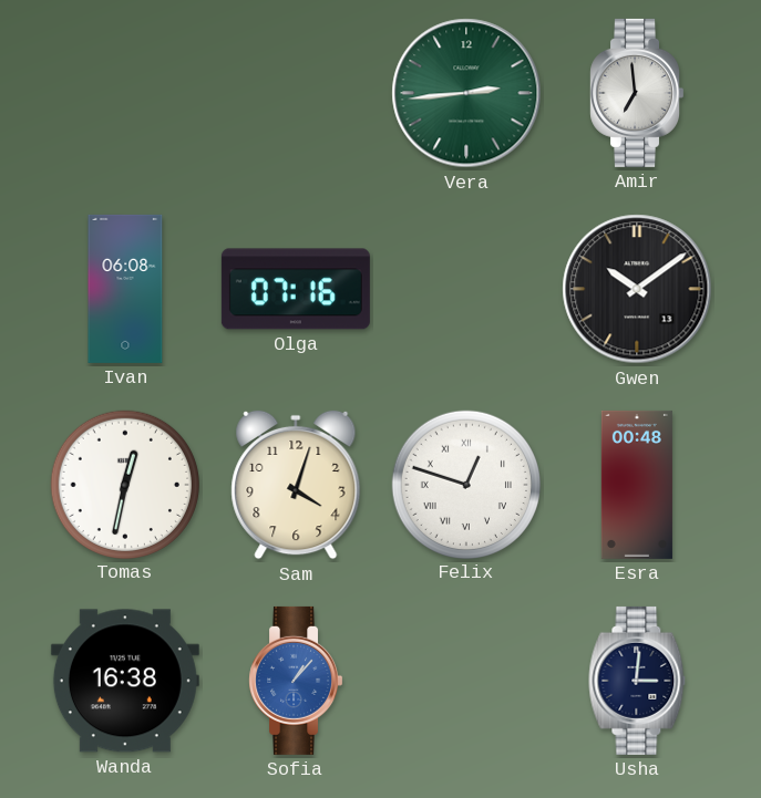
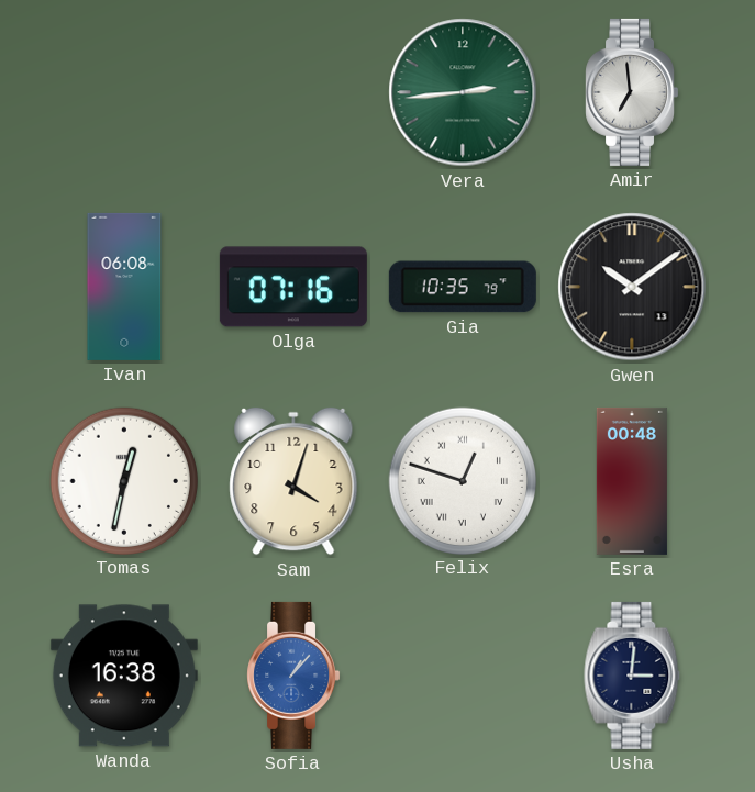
Gia: none -> 10:35
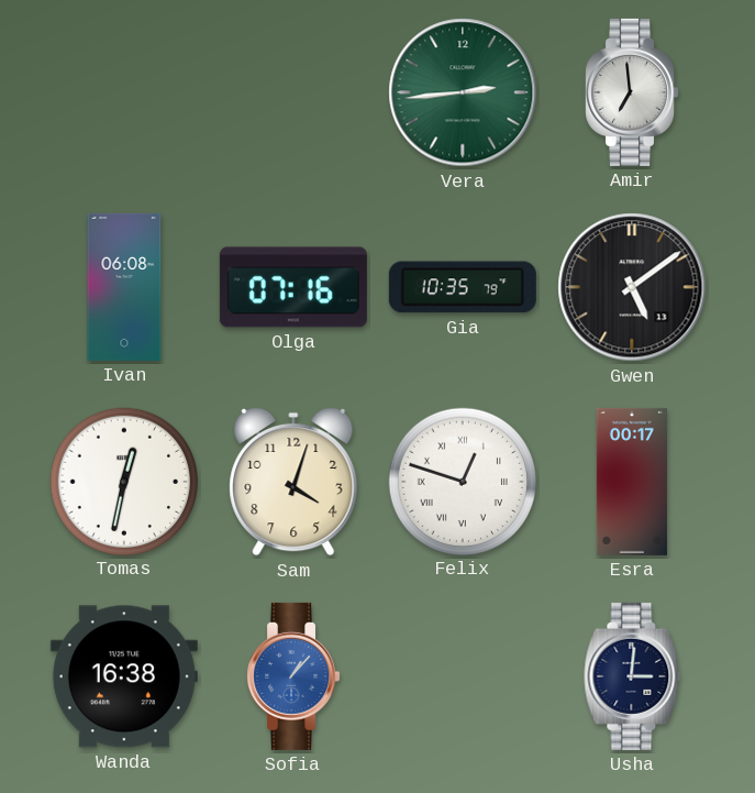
Gwen: 10:09 -> 5:09
Esra: 00:48 -> 00:17
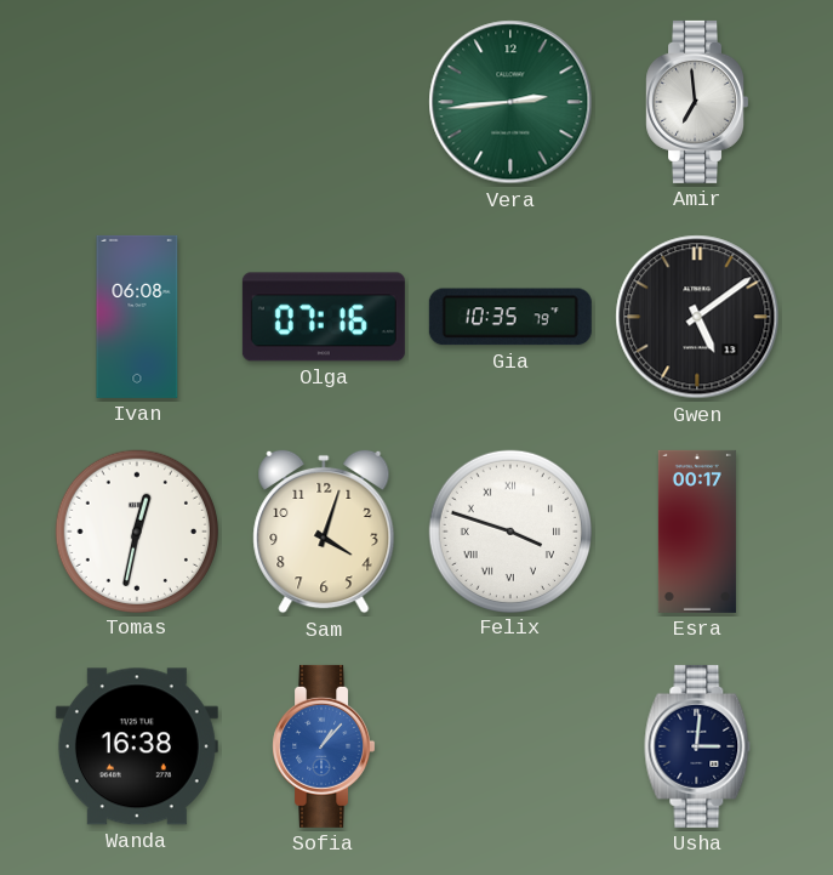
Felix: 12:48 -> 3:48
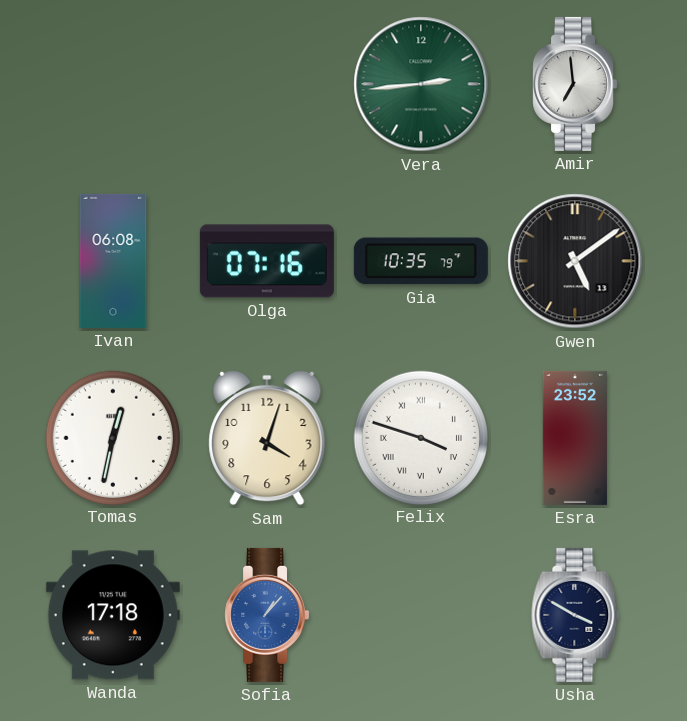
Esra: 00:17 -> 23:52
Wanda: 16:38 -> 17:18
Usha: 3:01 -> 3:50
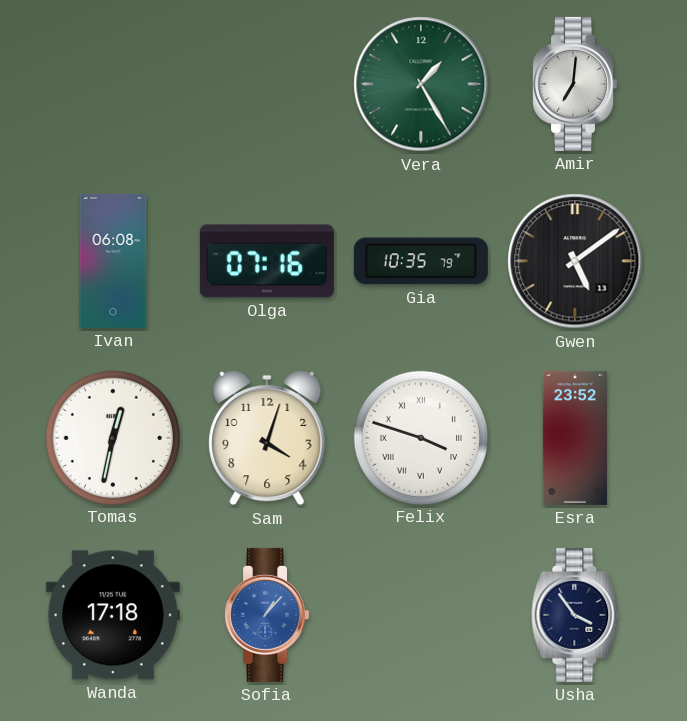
Vera: 2:44 -> 1:25
Amir: 6:59 -> 7:01
Usha: 3:50 -> 3:54
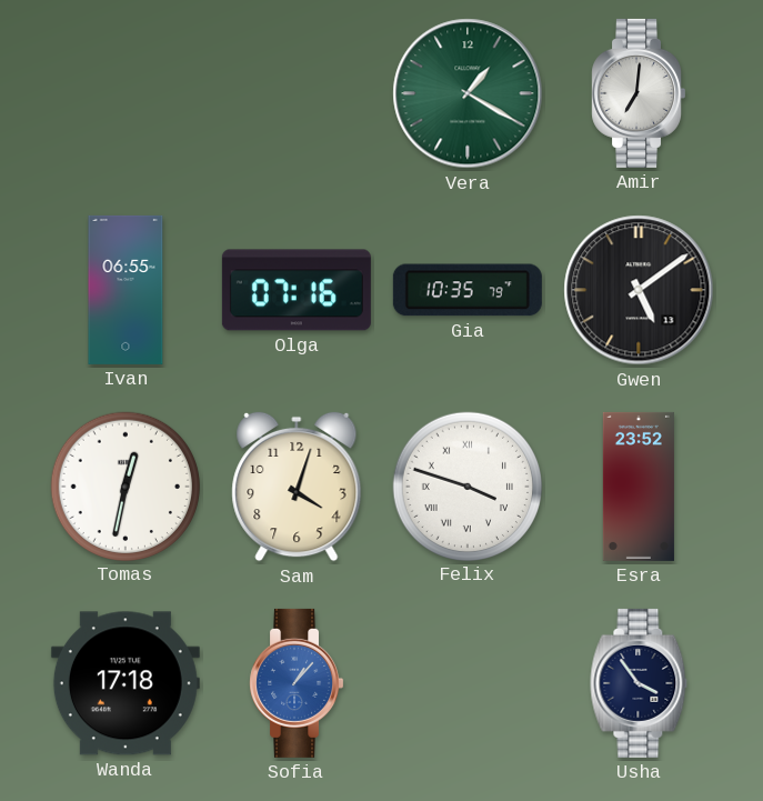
Vera: 1:25 -> 1:20
Ivan: 06:08 -> 06:55
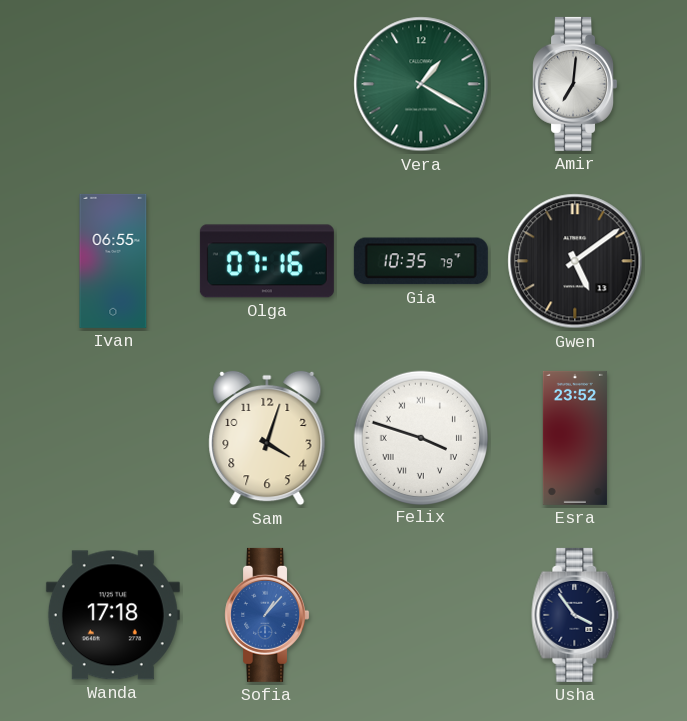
Tomas: 12:32 -> none
